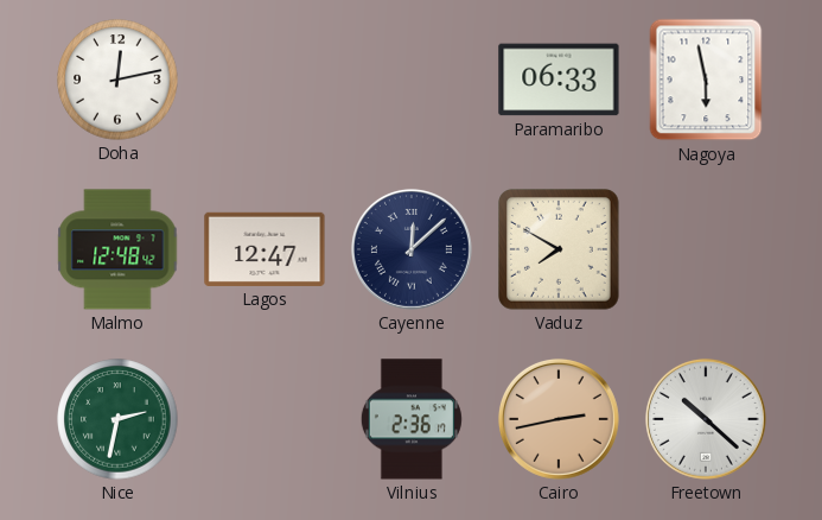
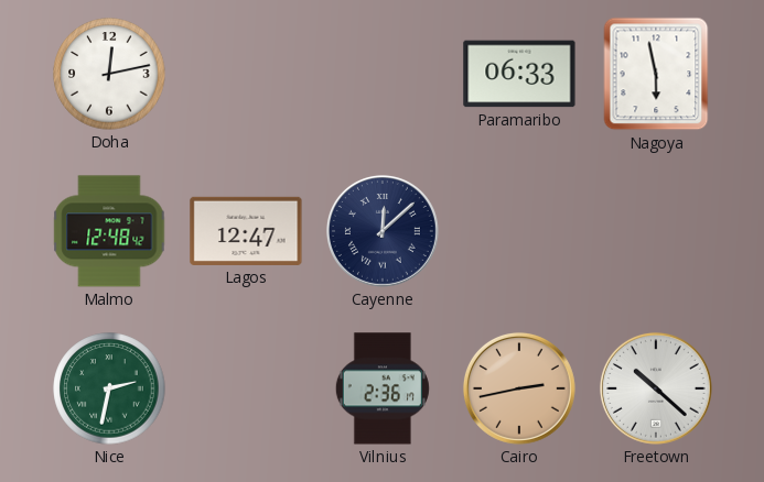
Vaduz: 7:50 -> none
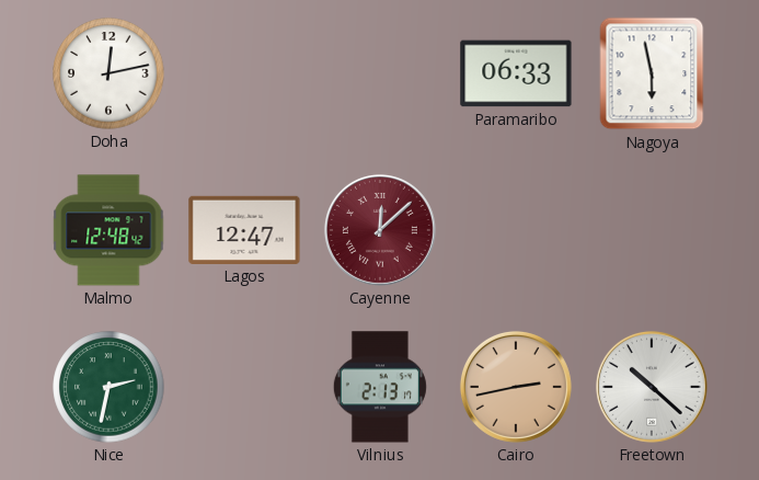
Cayenne dial: navy -> burgundy
Vilnius: 2:36 -> 2:13
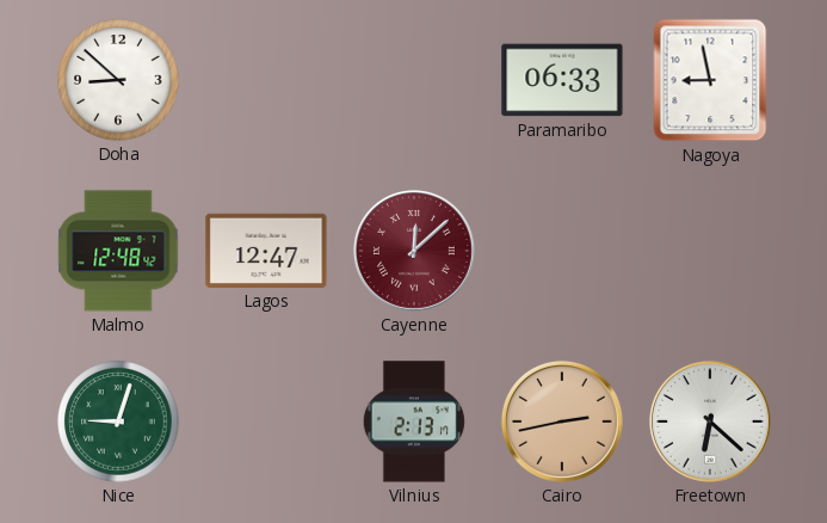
Doha: 12:13 -> 8:52
Nagoya: 5:58 -> 8:58
Nice: 2:32 -> 9:03
Freetown: 10:22 -> 6:22
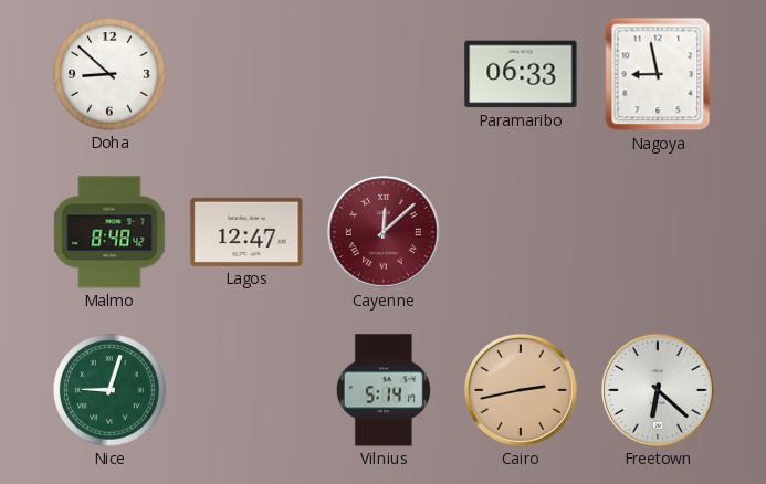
Malmo: 12:48 -> 8:48
Vilnius: 2:13 -> 5:14
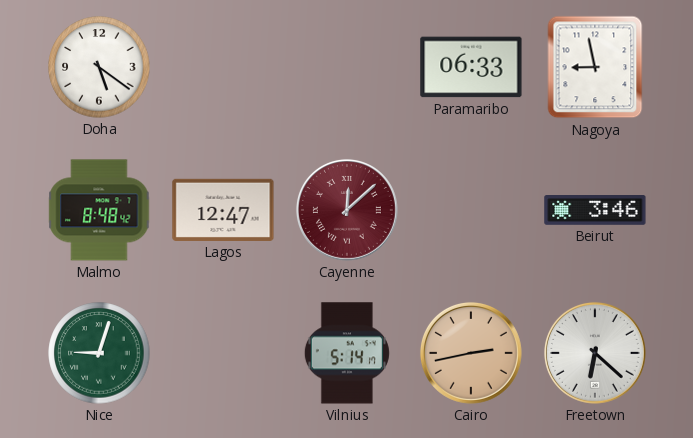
Doha: 8:52 -> 5:21
Beirut: none -> 3:46
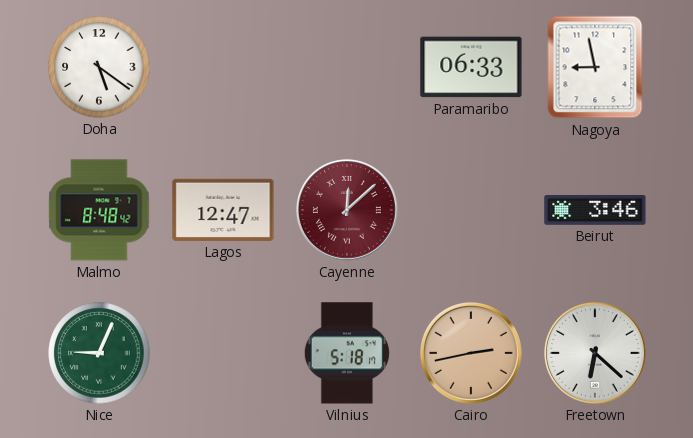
Nice: 9:03 -> 9:04
Vilnius: 5:14 -> 5:18
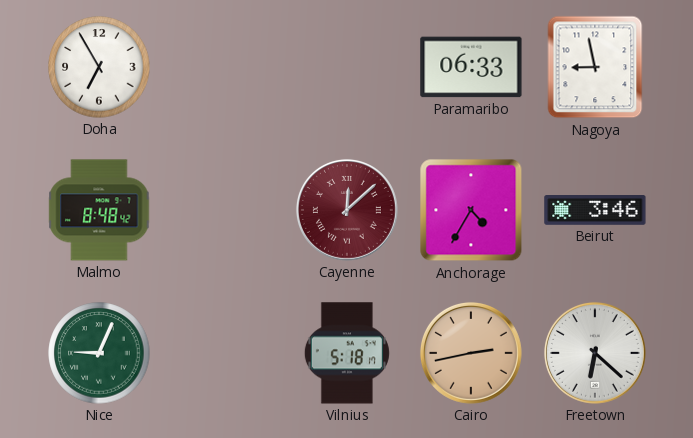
Doha: 5:21 -> 6:55
Lagos: 12:47 -> none
Anchorage: none -> 4:35
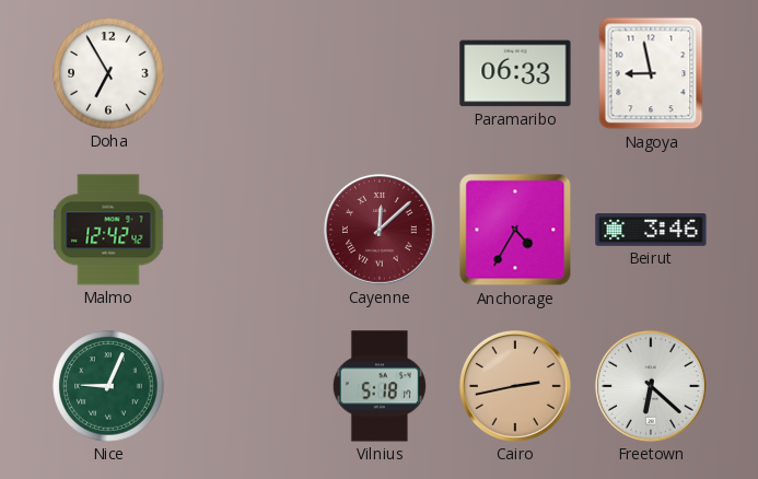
Malmo: 8:48 -> 12:42
